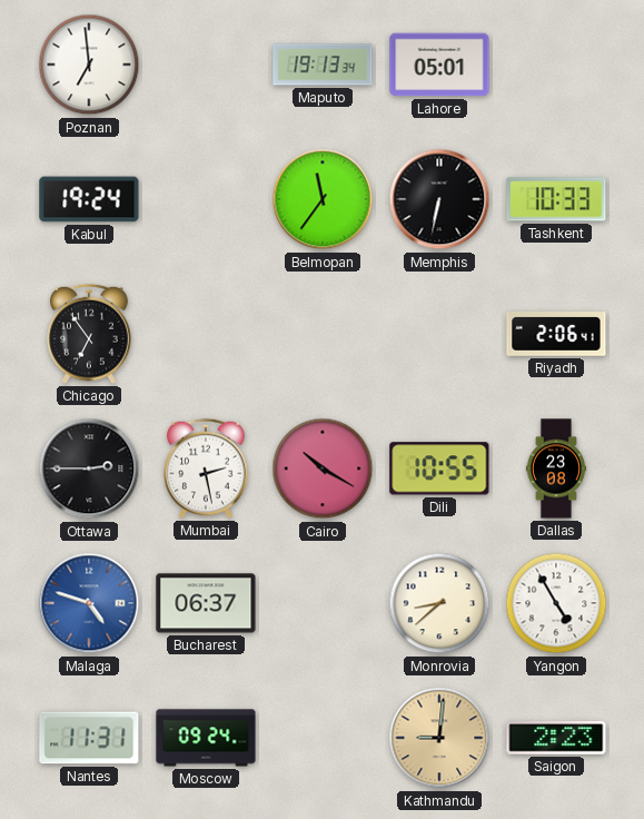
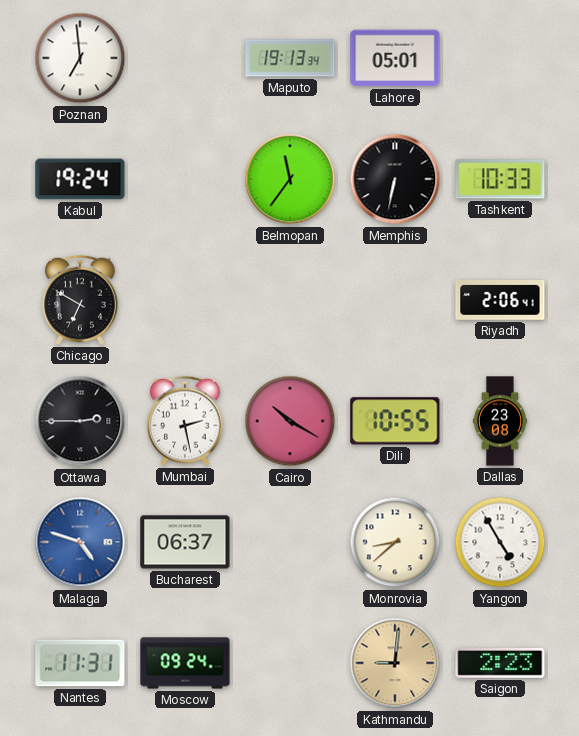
Chicago: 6:54 -> 6:50
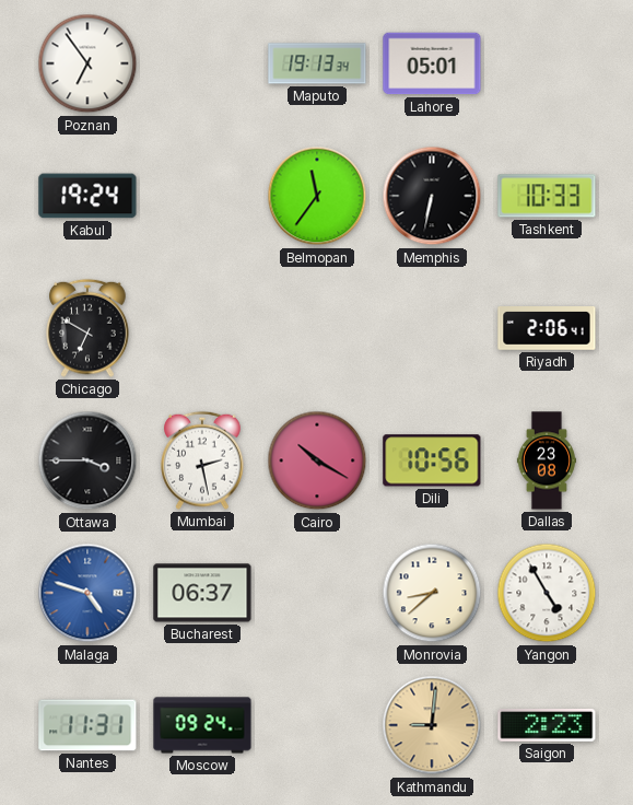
Poznan: 6:59 -> 6:54
Ottawa: 2:45 -> 3:45
Dili: 10:55 -> 10:56
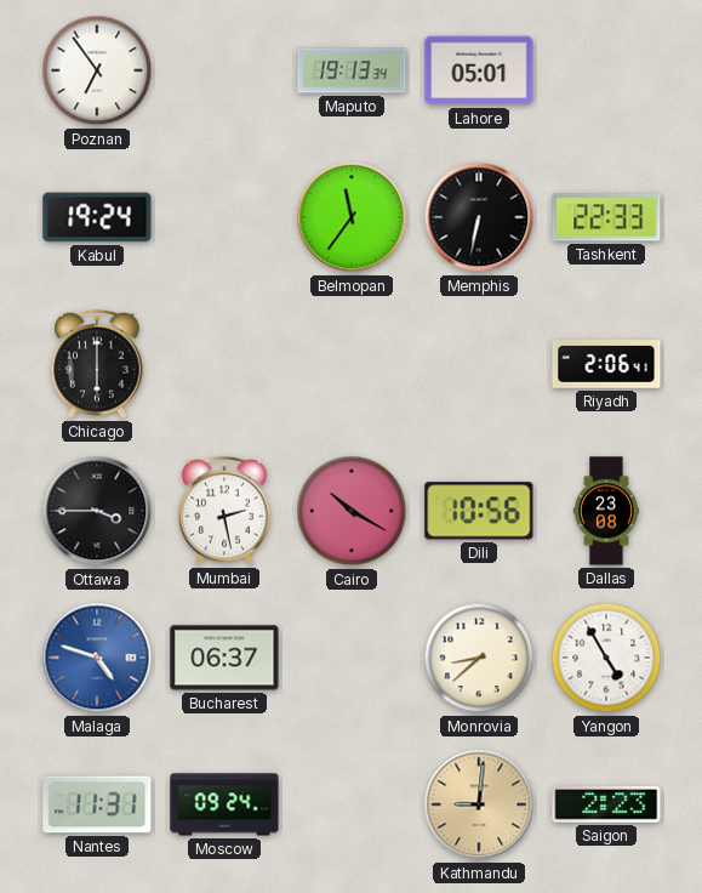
Tashkent: 10:33 -> 22:33
Chicago: 6:50 -> 6:00
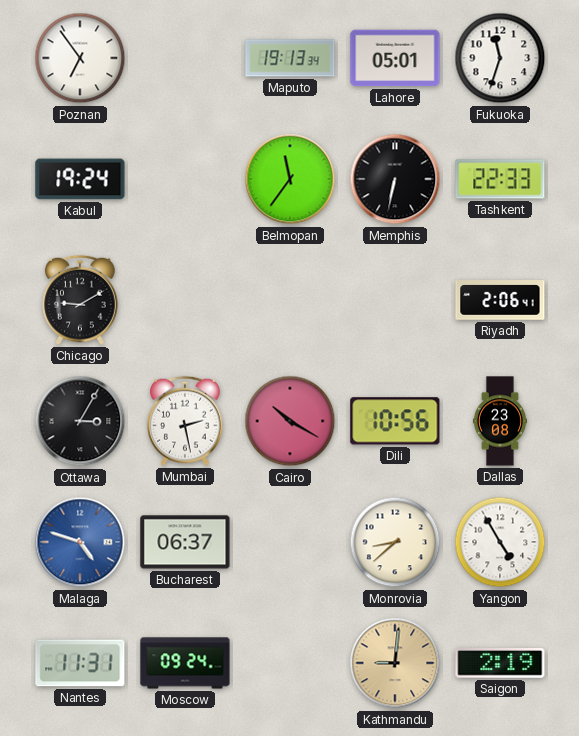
Fukuoka: none -> 11:33
Chicago: 6:00 -> 9:10
Ottawa: 3:45 -> 3:05
Saigon: 2:23 -> 2:19
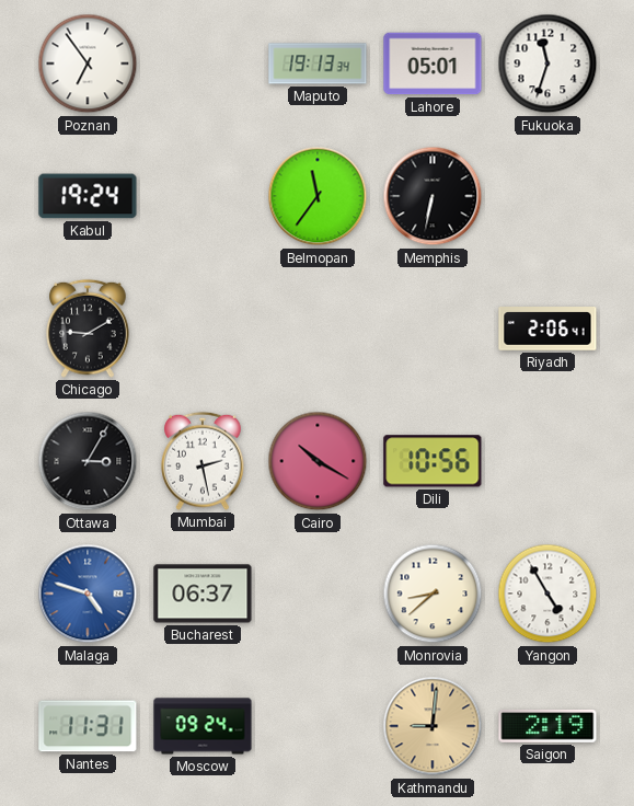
Tashkent: 22:33 -> none
Dallas: 23:08 -> none
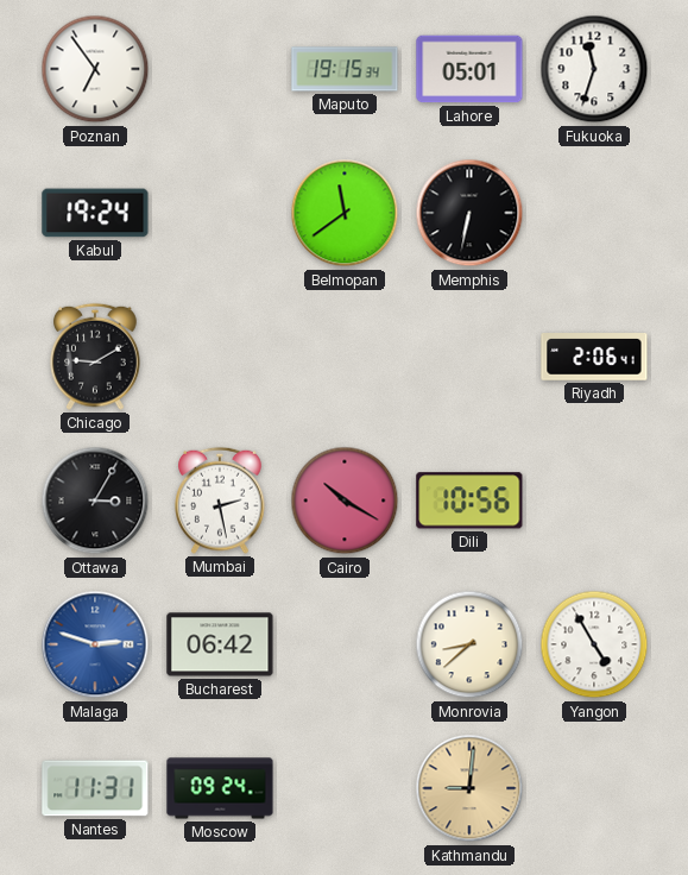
Maputo: 19:13 -> 19:15
Belmopan: 11:36 -> 11:39
Malaga: 4:48 -> 2:48
Bucharest: 06:37 -> 06:42
Saigon: 2:19 -> none
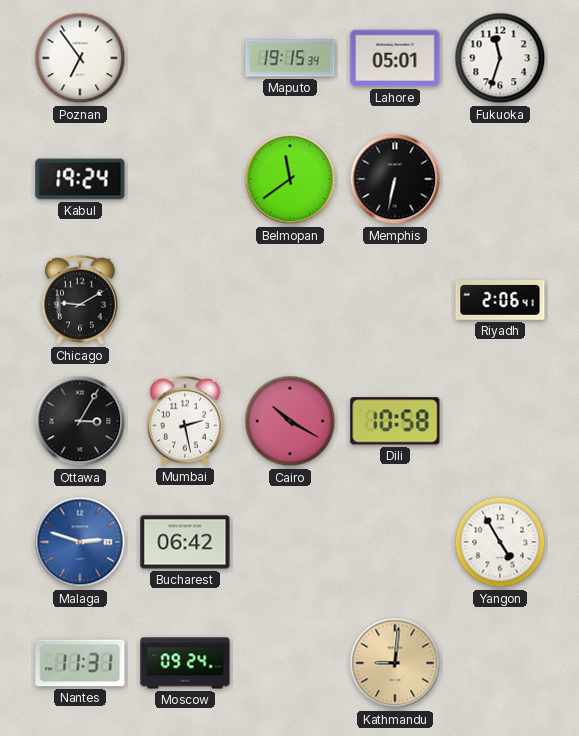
Dili: 10:56 -> 10:58
Monrovia: 8:38 -> none
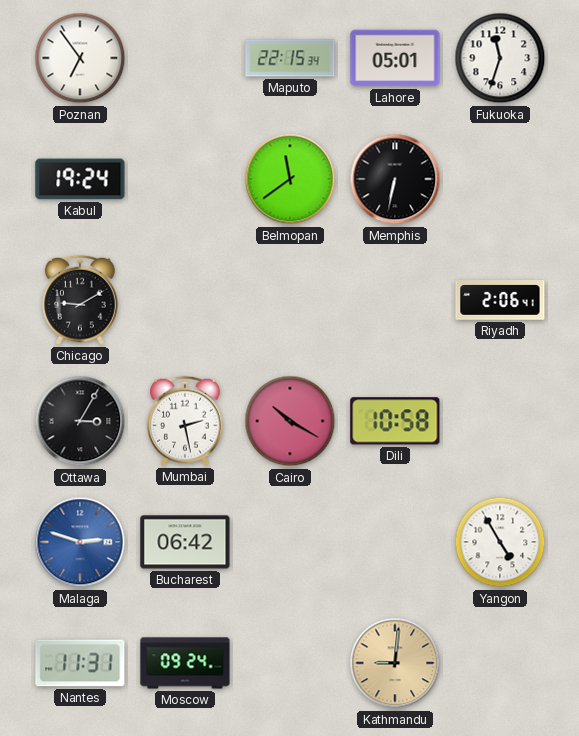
Maputo: 19:15 -> 22:15
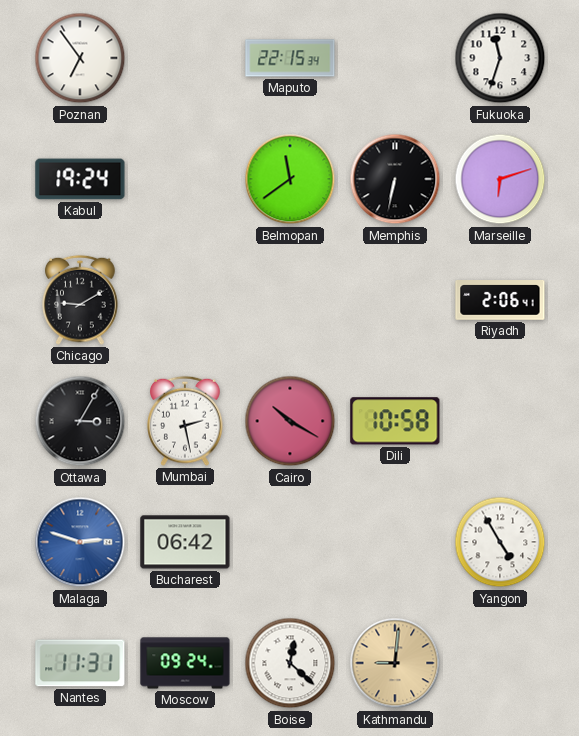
Lahore: 05:01 -> none
Marseille: none -> 6:12
Boise: none -> 12:22
